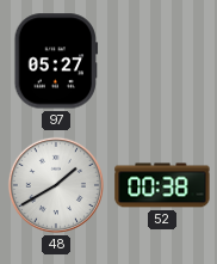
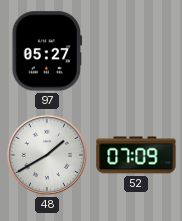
52: 00:38 -> 07:09
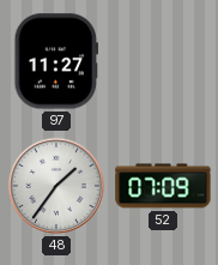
97: 05:27 -> 11:27
48: 1:40 -> 1:36
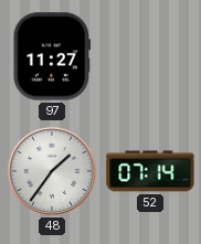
52: 07:09 -> 07:14
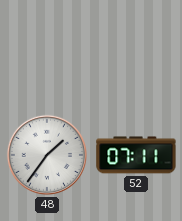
97: 11:27 -> none
52: 07:14 -> 07:11
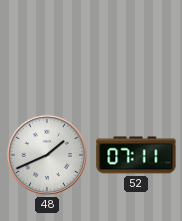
48: 1:36 -> 1:41
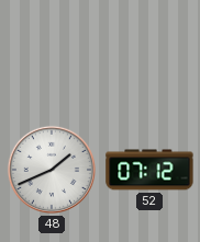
52: 07:11 -> 07:12
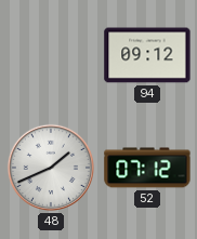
94: none -> 09:12
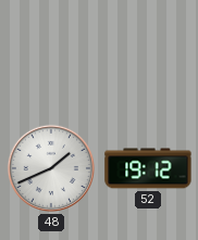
94: 09:12 -> none
52: 07:12 -> 19:12
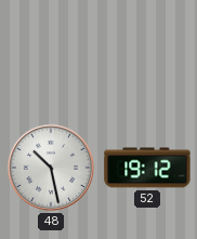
48: 1:41 -> 10:28
